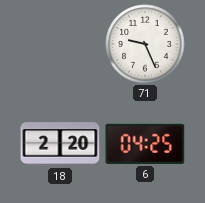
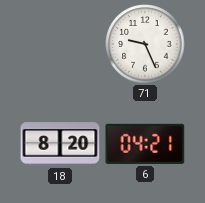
18: 2:20 -> 8:20
6: 04:25 -> 04:21
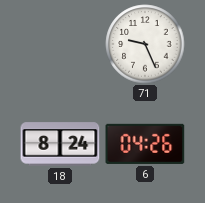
18: 8:20 -> 8:24
6: 04:21 -> 04:26
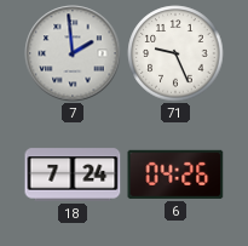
7: none -> 1:59
18: 8:24 -> 7:24
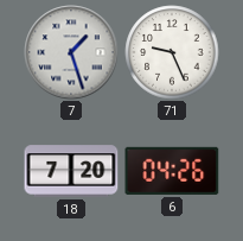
7: 1:59 -> 1:27
18: 7:24 -> 7:20
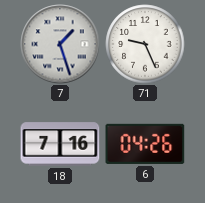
18: 7:20 -> 7:16
